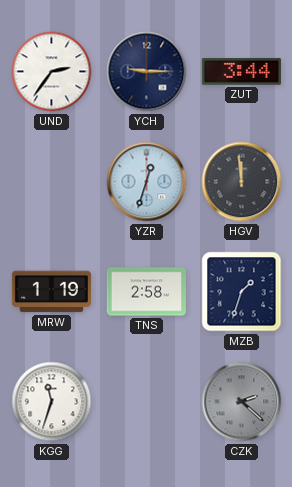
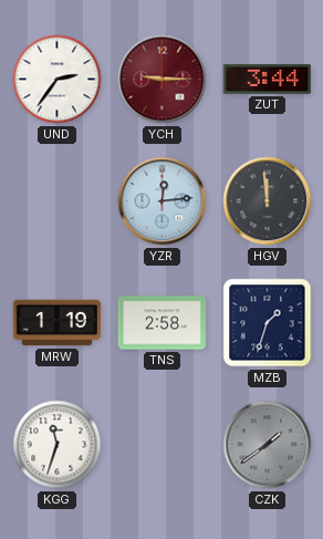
YCH dial: navy -> burgundy
YZR: 12:33 -> 12:14
CZK: 2:22 -> 1:39
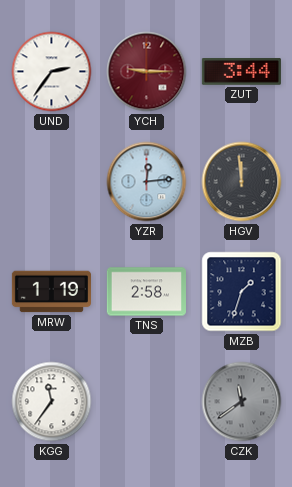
KGG: 11:33 -> 11:36
CZK: 1:39 -> 11:39
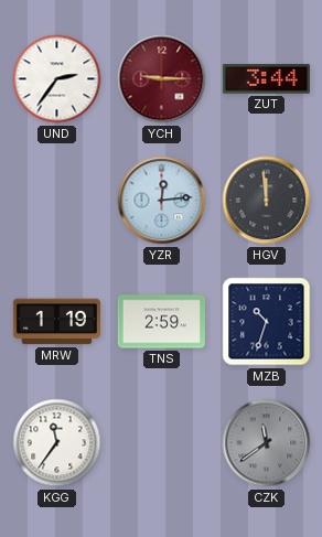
TNS: 2:58 -> 2:59
MZB: 1:33 -> 10:33
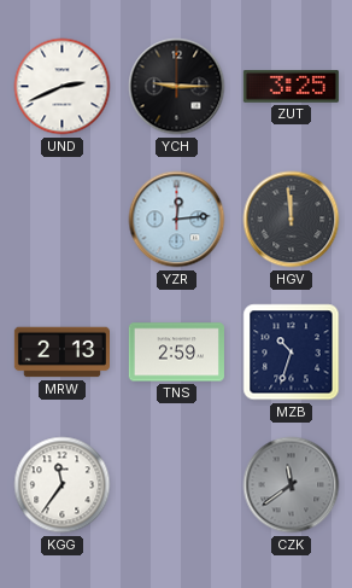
UND: 2:36 -> 2:41
YCH dial: burgundy -> black
ZUT: 3:44 -> 3:25
MRW: 1:19 -> 2:13
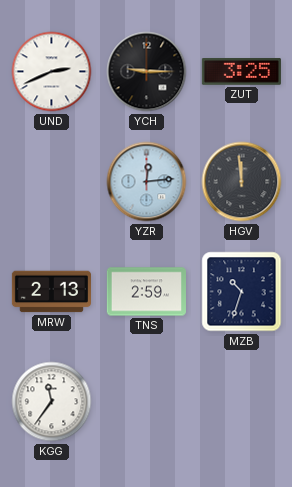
CZK: 11:39 -> none
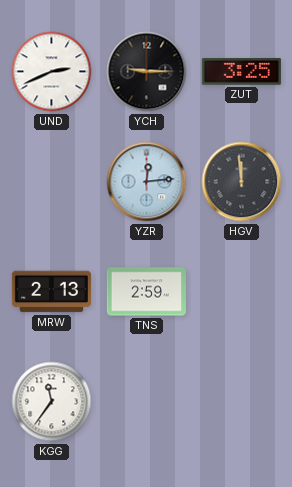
MZB: 10:33 -> none
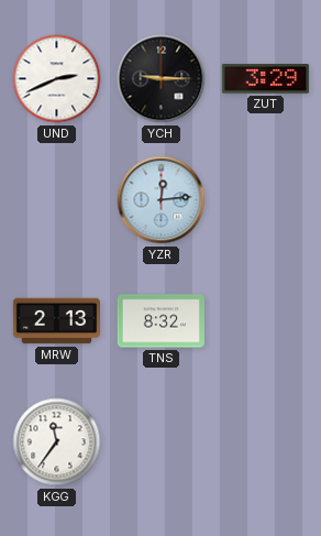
ZUT: 3:25 -> 3:29
HGV: 11:59 -> none
TNS: 2:59 -> 8:32
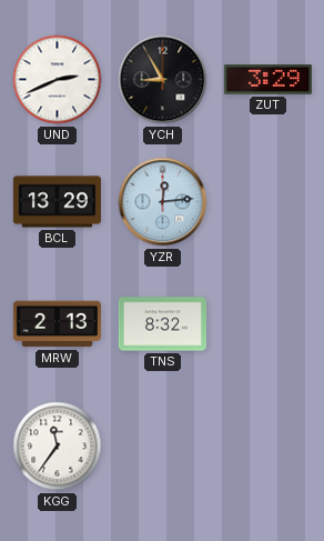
YCH: 9:15 -> 8:55
BCL: none -> 13:29
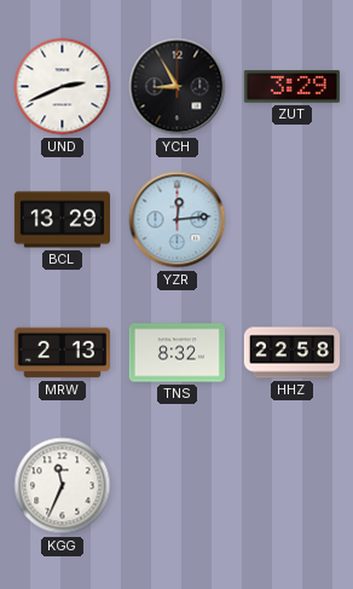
HHZ: none -> 22:58
KGG: 11:36 -> 11:34
